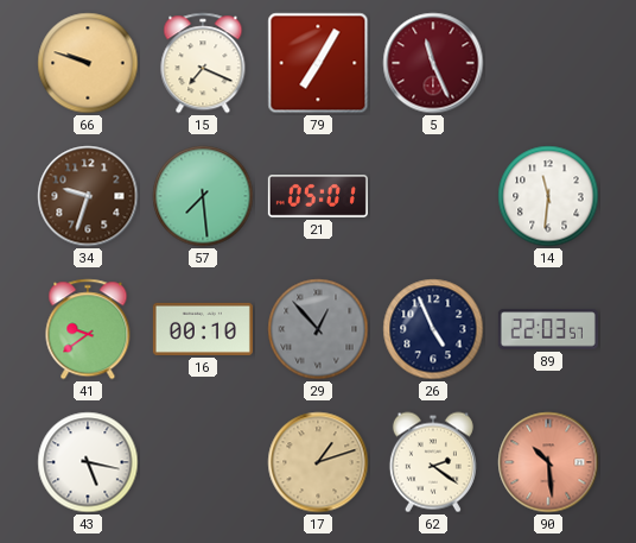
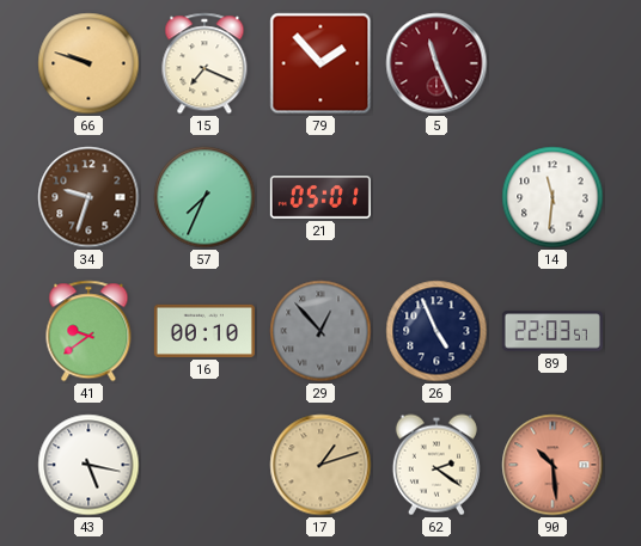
79: 7:05 -> 1:53
57: 7:29 -> 7:34
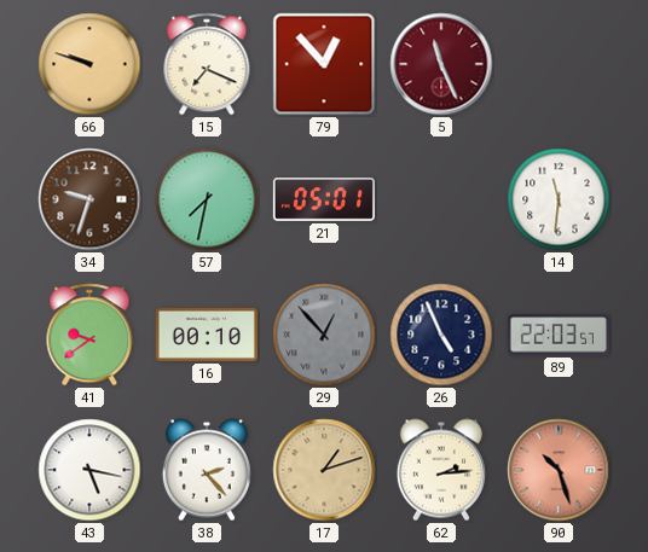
79: 1:53 -> 12:53
57: 7:34 -> 7:32
38: none -> 2:23
62: 2:21 -> 2:14
90: 10:29 -> 10:27
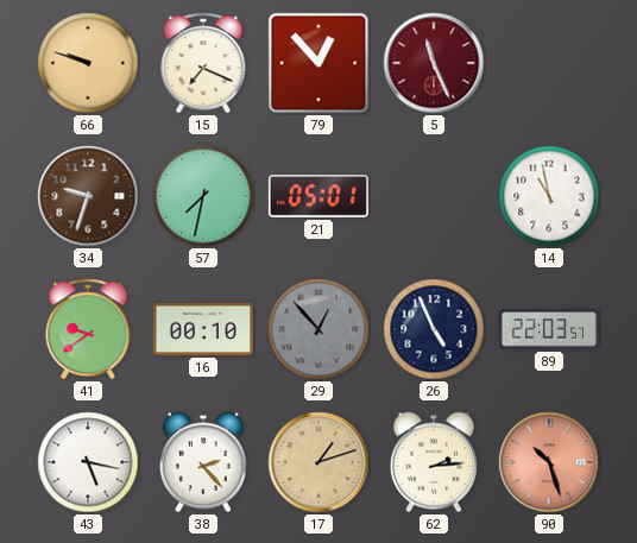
14: 11:31 -> 10:58
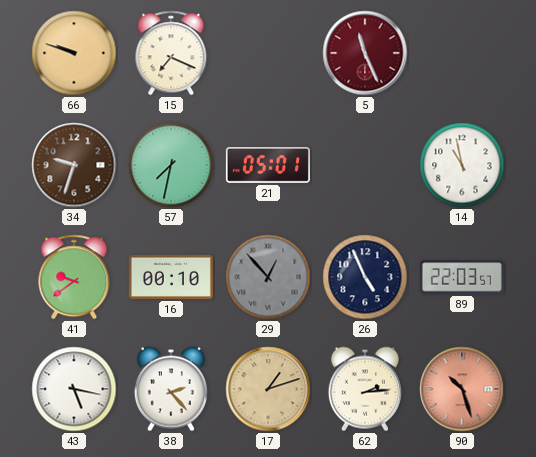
79: 12:53 -> none
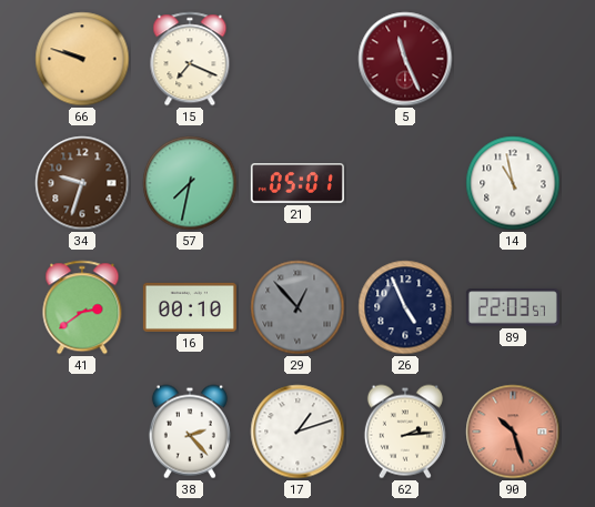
41: 9:39 -> 2:39
43: 5:17 -> none
17 dial: champagne -> white
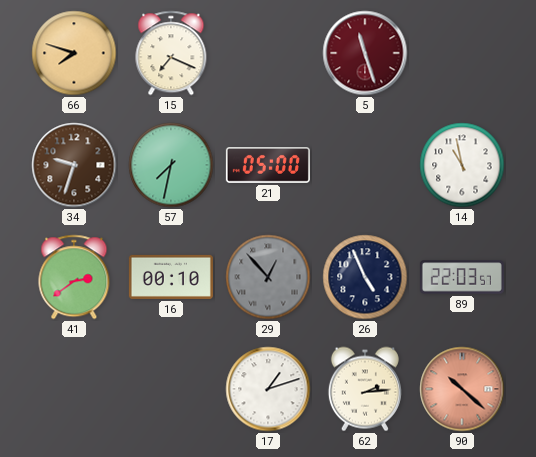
66: 9:48 -> 7:48
5: 11:26 -> 11:27
21: 05:01 -> 05:00
38: 2:23 -> none
90: 10:27 -> 10:22
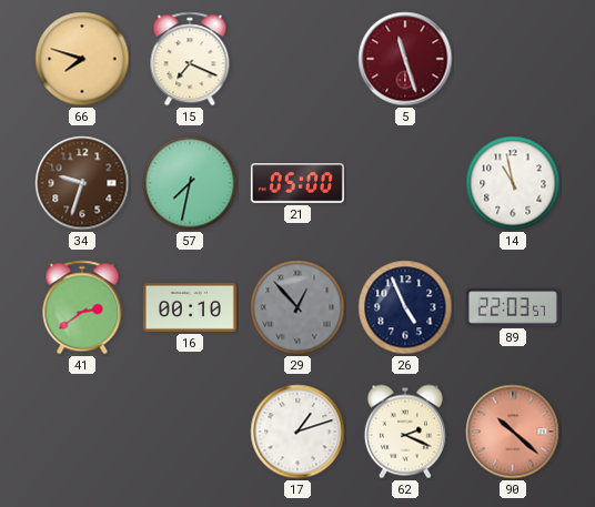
62: 2:14 -> 2:19
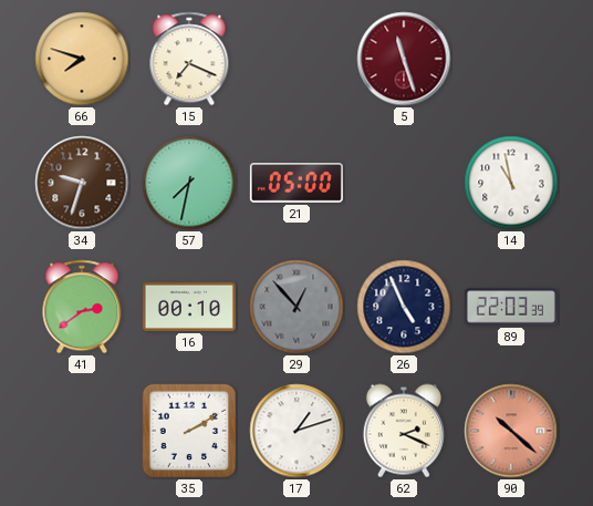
89: 22:03:57 -> 22:03:39
35: none -> 2:10
